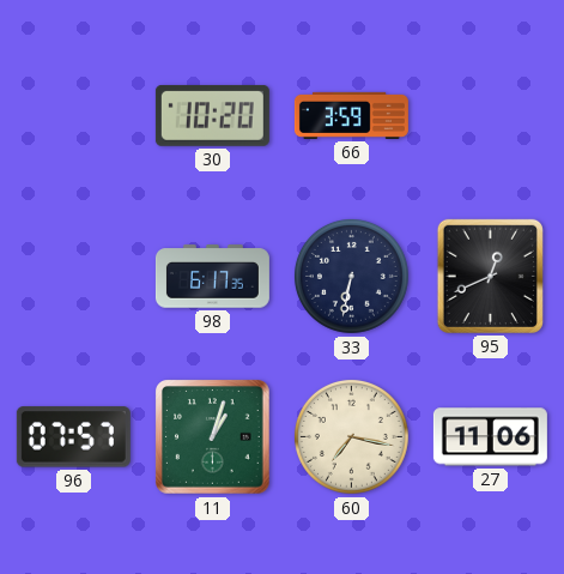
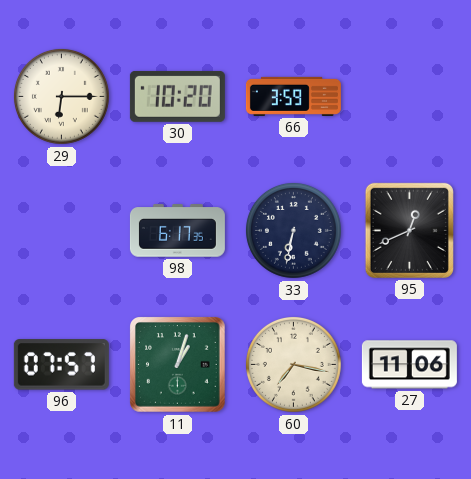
29: none -> 6:15
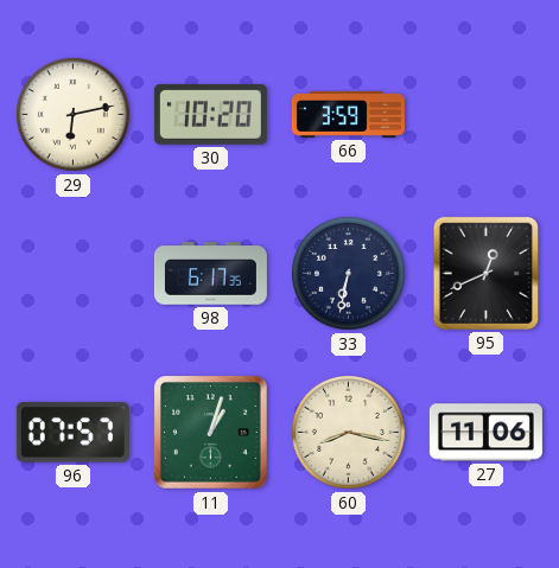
29: 6:15 -> 6:13
60: 7:17 -> 8:17
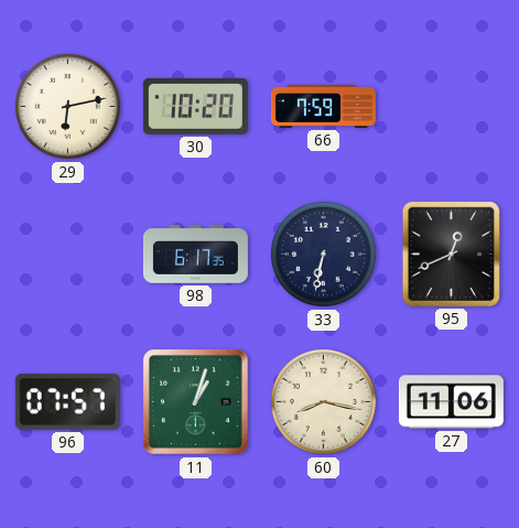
66: 3:59 -> 7:59
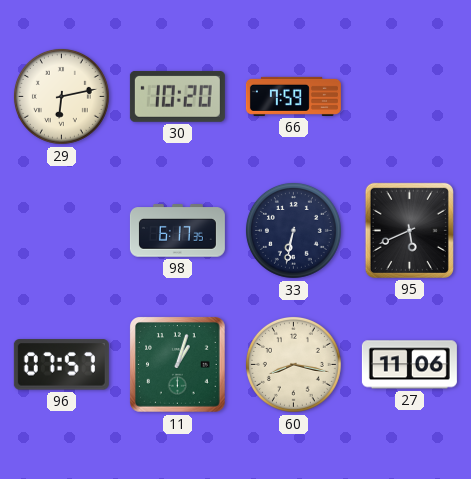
95: 12:41 -> 5:41
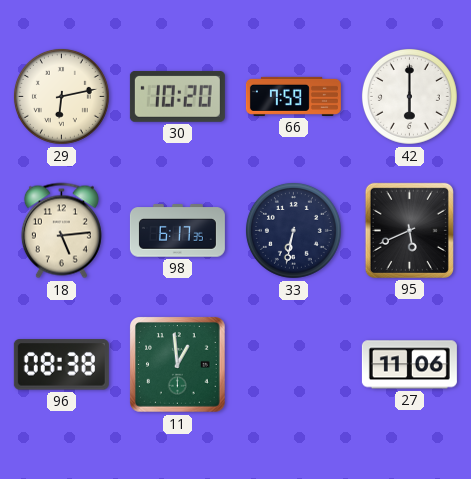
42: none -> 6:00
18: none -> 5:14
96: 07:57 -> 08:38
11: 1:03 -> 12:59
60: 8:17 -> none
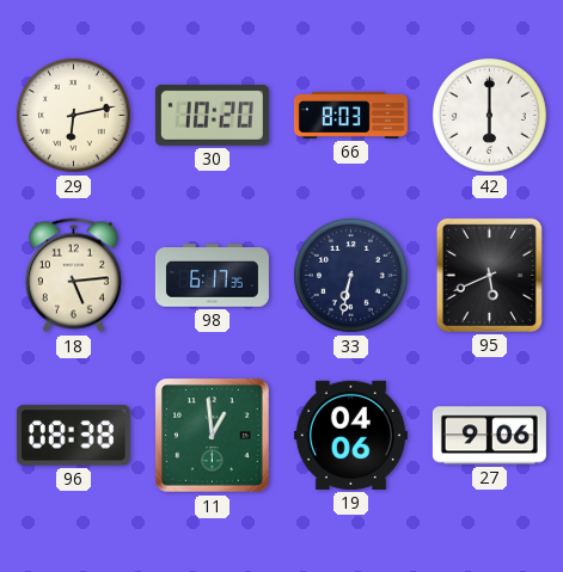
66: 7:59 -> 8:03
19: none -> 04:06
27: 11:06 -> 9:06
